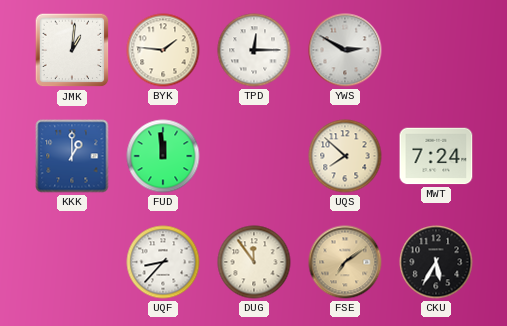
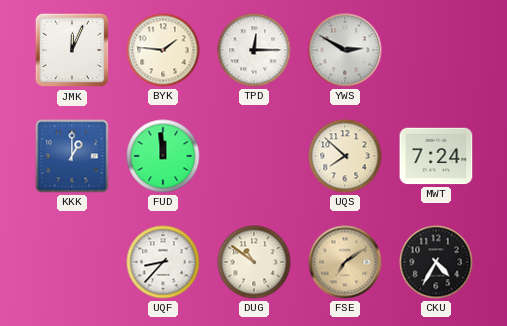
JMK: 1:01 -> 12:04
DUG: 11:54 -> 10:51
CKU: 5:35 -> 4:35
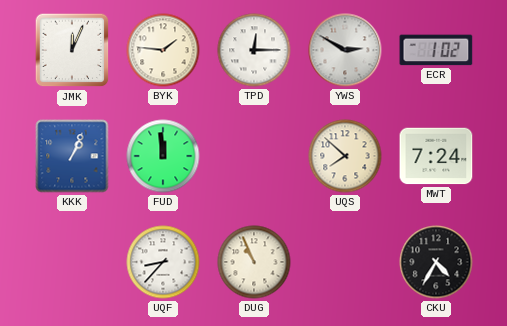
ECR: none -> 1:02
KKK: 1:00 -> 1:04
DUG: 10:51 -> 10:56
FSE: 7:09 -> none
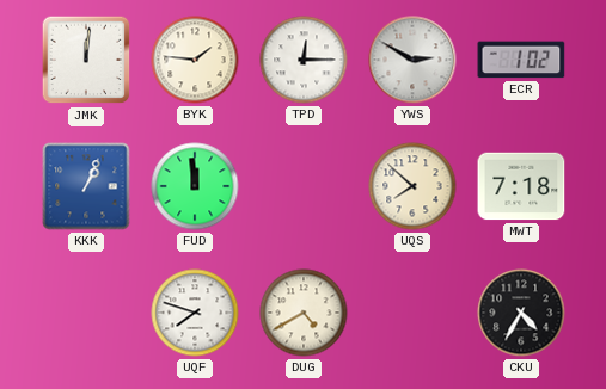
JMK: 12:04 -> 12:01
MWT: 7:24 -> 7:18
UQF: 8:37 -> 7:48
DUG: 10:56 -> 4:40
